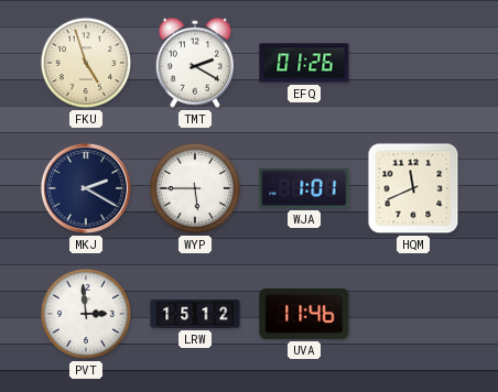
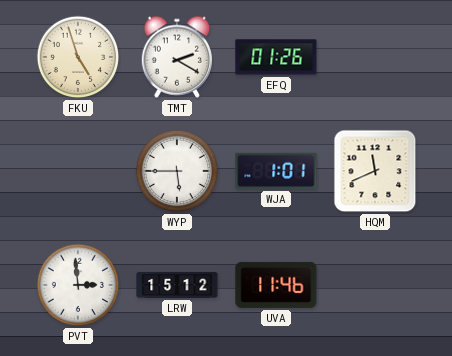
MKJ: 2:20 -> none
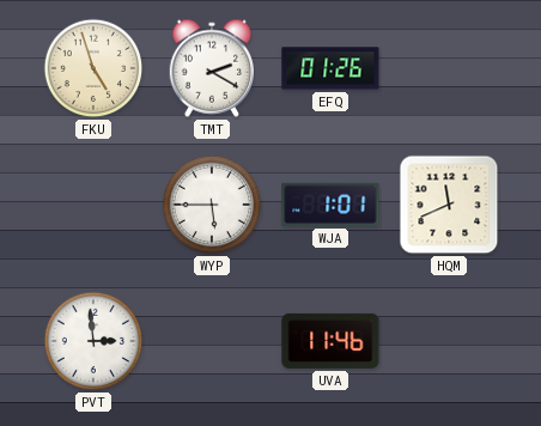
LRW: 15:12 -> none
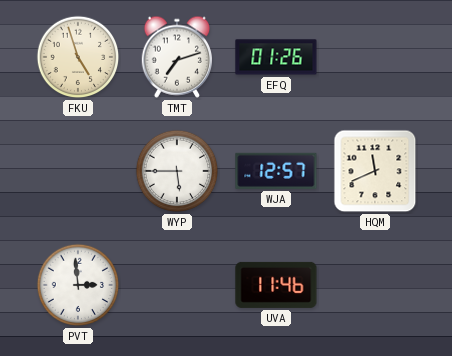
TMT: 2:20 -> 7:12
WJA: 1:01 -> 12:57
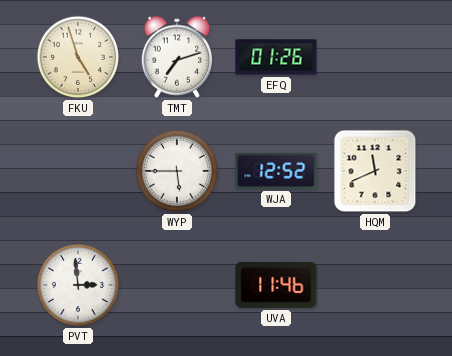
WJA: 12:57 -> 12:52
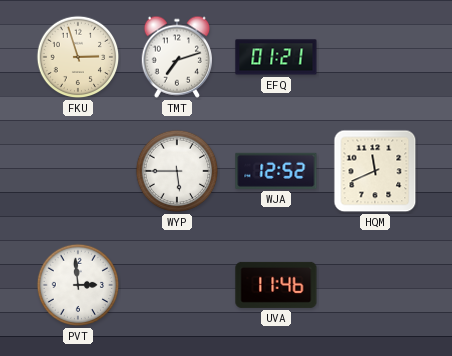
FKU: 4:57 -> 2:57
EFQ: 01:26 -> 01:21
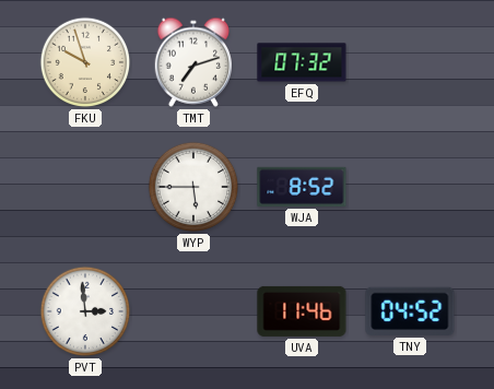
FKU: 2:57 -> 9:57
EFQ: 01:21 -> 07:32
WJA: 12:52 -> 8:52
HQM: 11:41 -> none
TNY: none -> 04:52
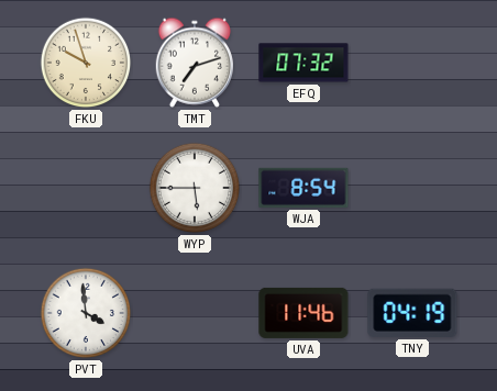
WJA: 8:52 -> 8:54
PVT: 2:59 -> 3:59
TNY: 04:52 -> 04:19
